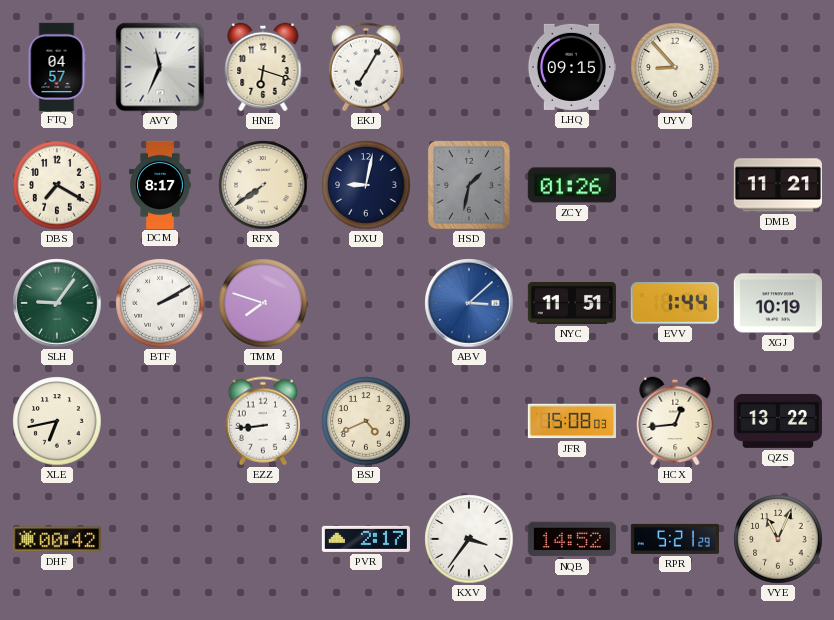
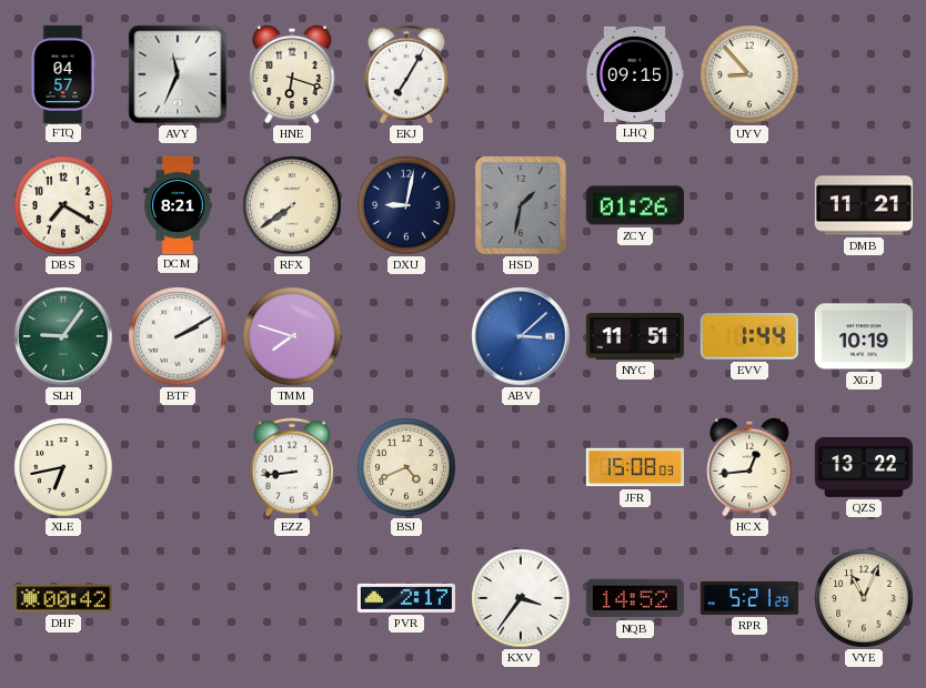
DCM: 8:17 -> 8:21
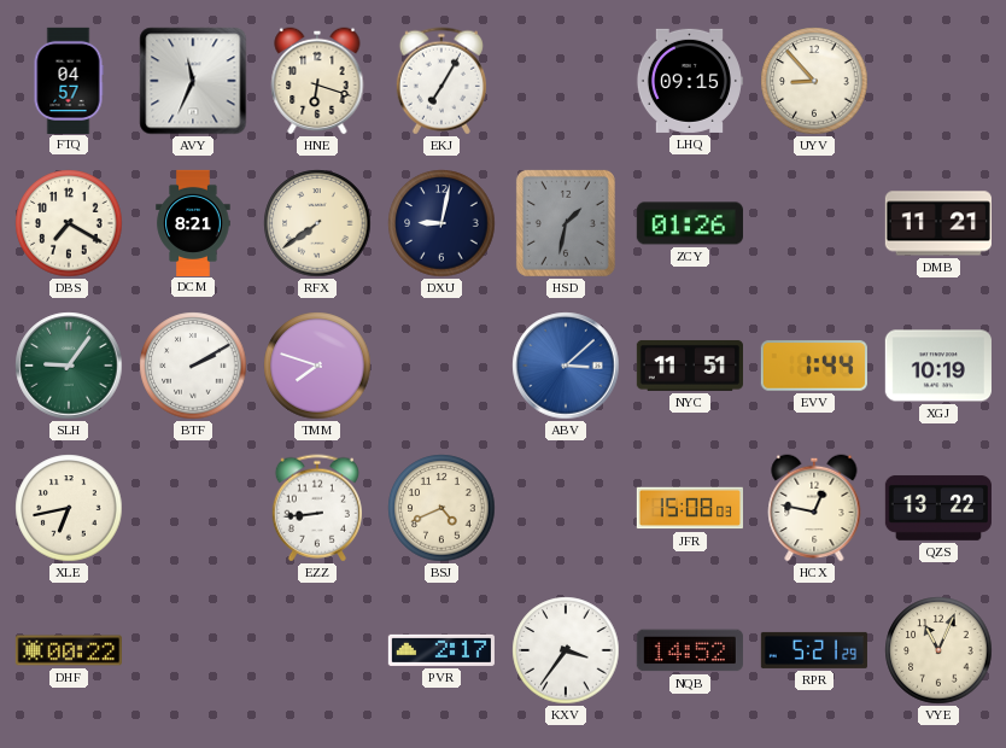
HCX: 12:44 -> 12:47
DHF: 00:42 -> 00:22
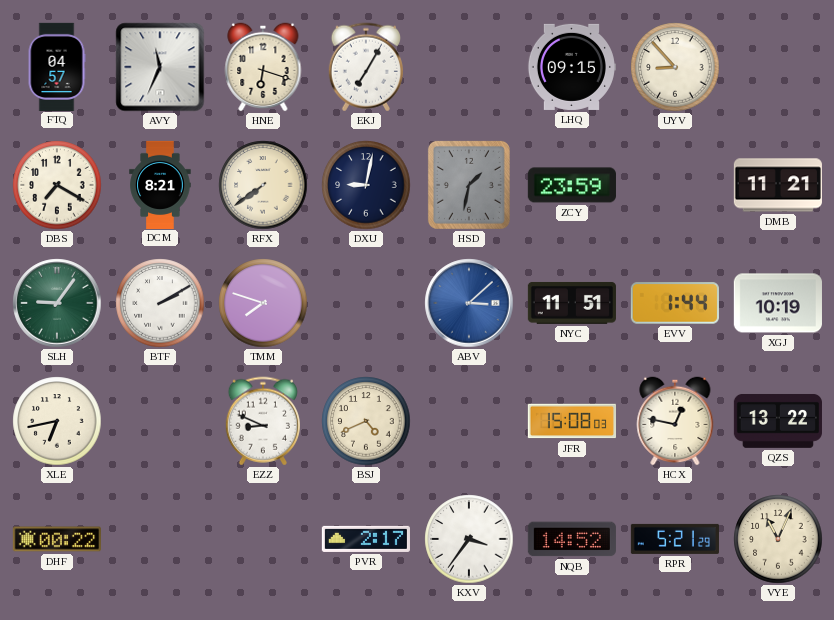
ZCY: 01:26 -> 23:59
EZZ: 8:44 -> 8:49
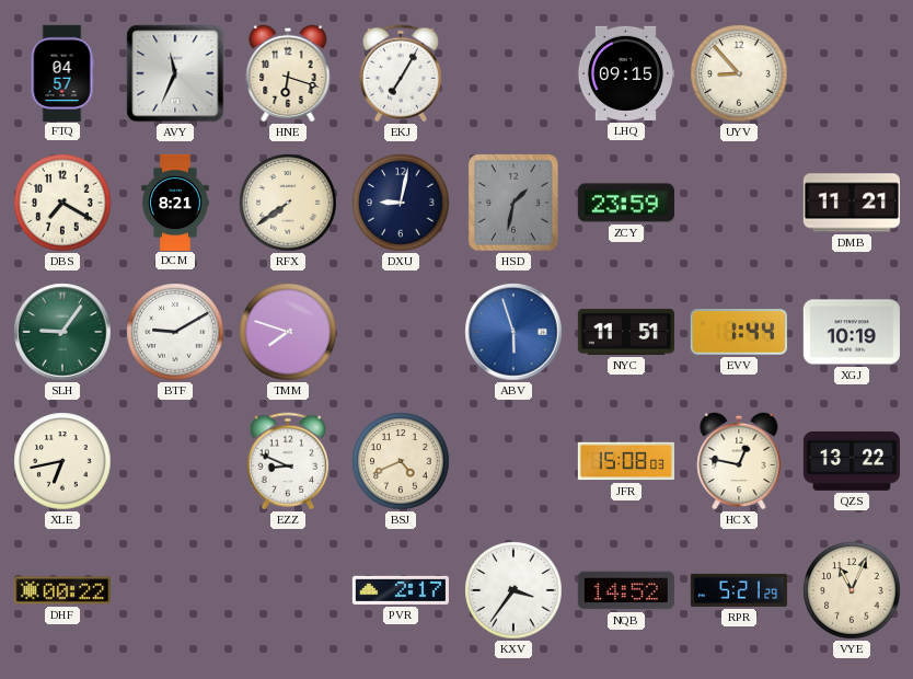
BTF: 2:10 -> 9:10
ABV: 3:08 -> 5:57
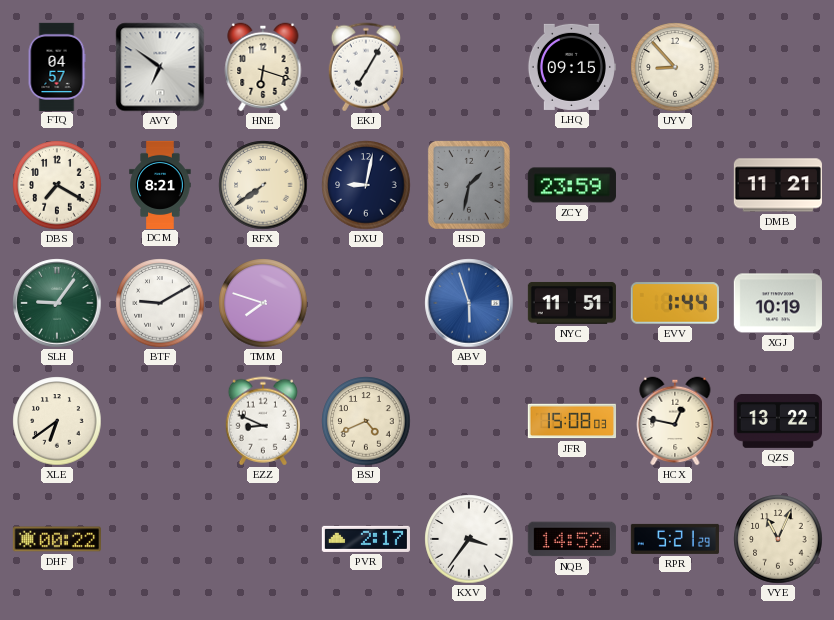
AVY: 11:34 -> 6:51
XLE: 6:43 -> 6:39
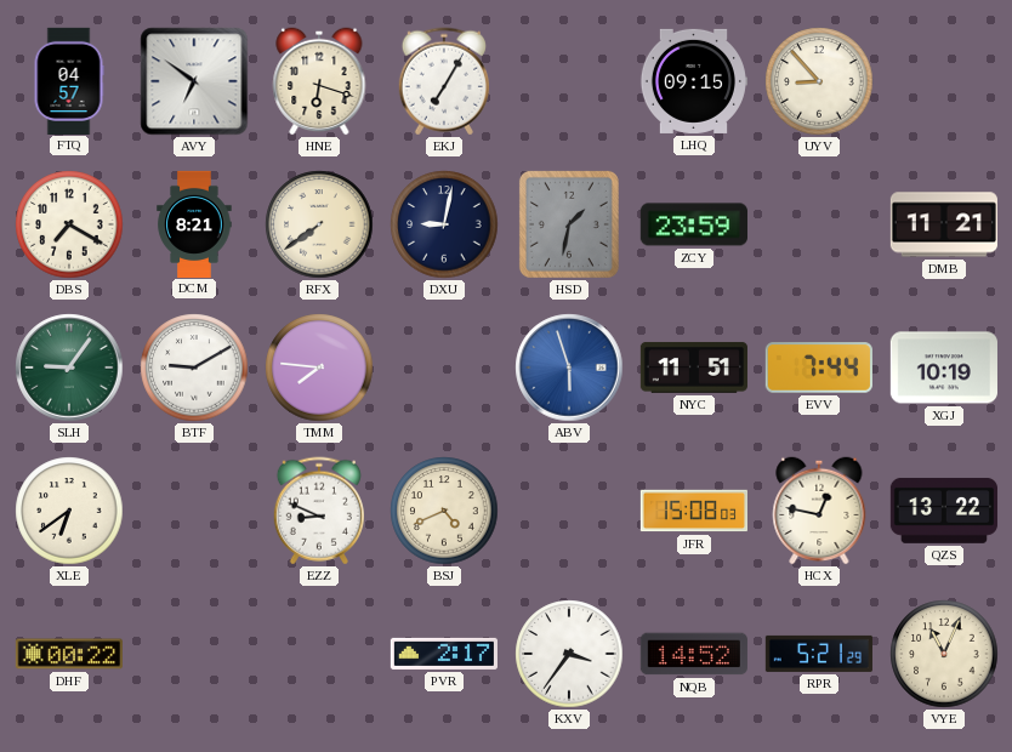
TMM: 7:48 -> 7:46
EVV: 1:44 -> 7:44
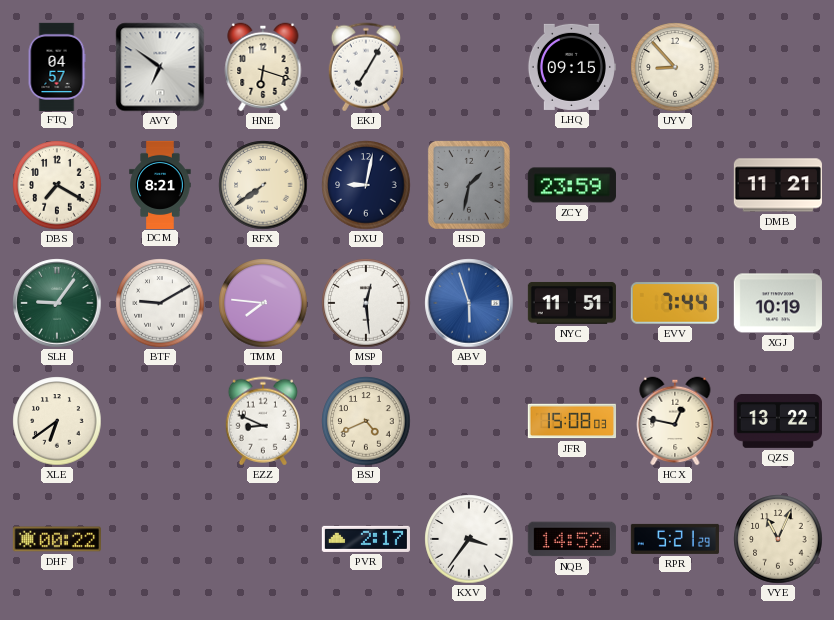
MSP: none -> 12:29
